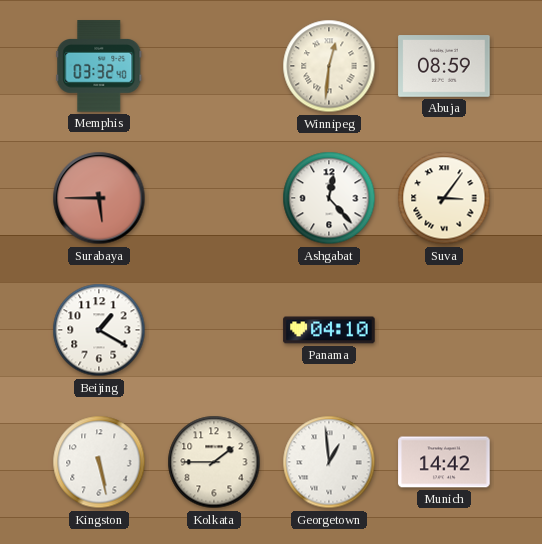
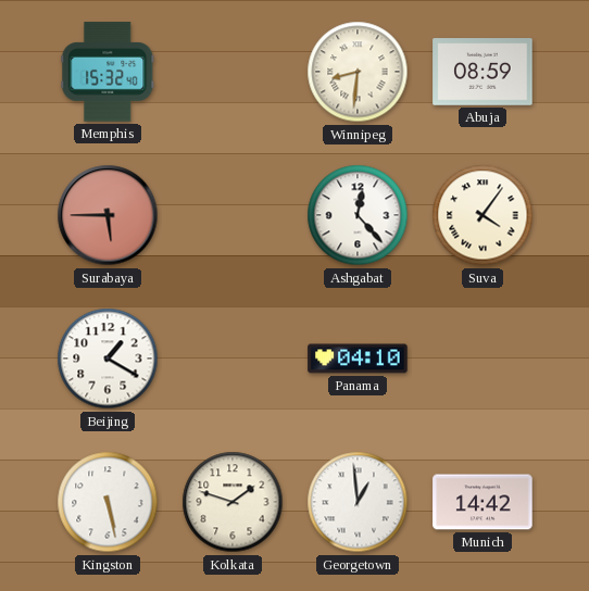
Memphis: 03:32 -> 15:32
Winnipeg: 12:31 -> 8:31
Suva: 3:06 -> 4:06
Kolkata: 1:45 -> 1:48
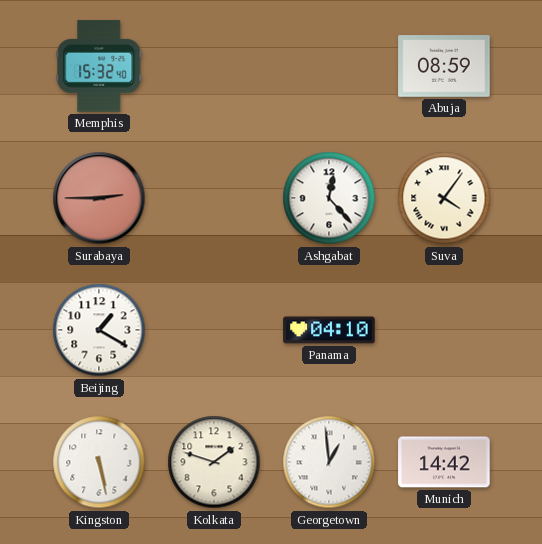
Winnipeg: 8:31 -> none
Surabaya: 5:45 -> 2:45
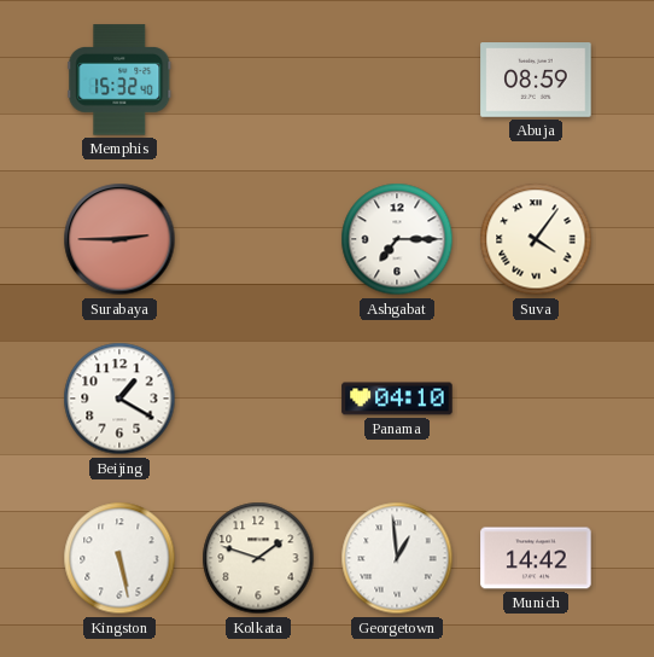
Ashgabat: 12:23 -> 7:15
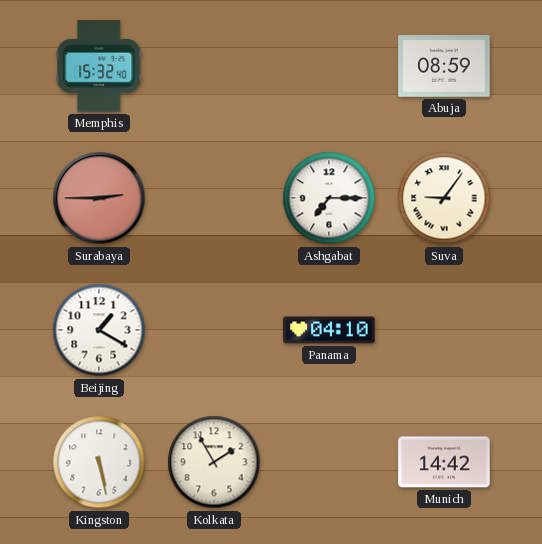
Suva: 4:06 -> 9:06
Kolkata: 1:48 -> 1:55
Georgetown: 12:59 -> none
